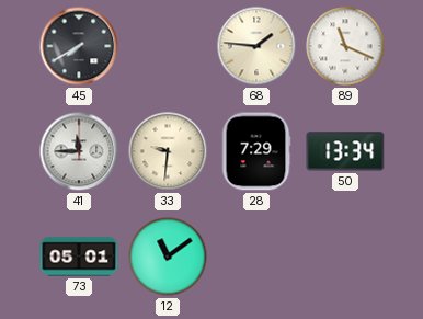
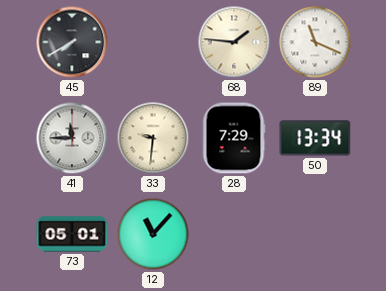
12: 11:09 -> 11:07
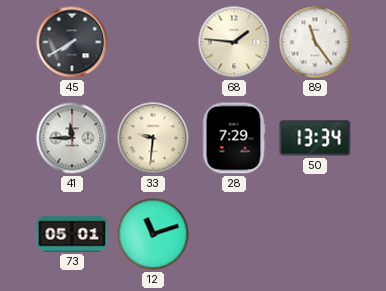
89: 11:19 -> 11:24
12: 11:07 -> 11:12
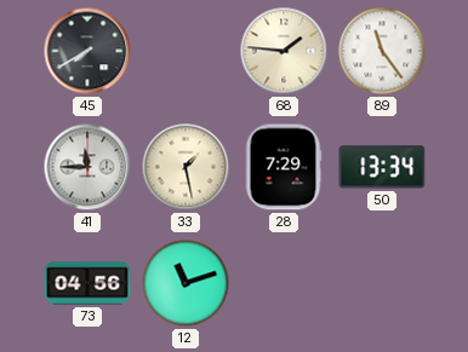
33: 9:31 -> 1:28
73: 05:01 -> 04:56
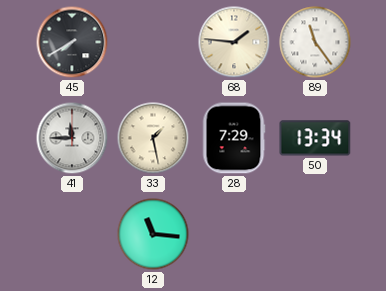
73: 04:56 -> none
12: 11:12 -> 11:16
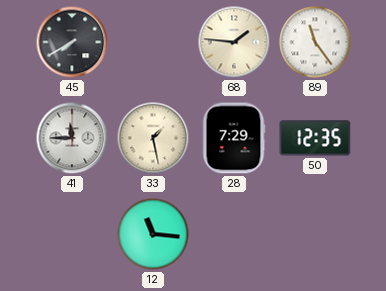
50: 13:34 -> 12:35
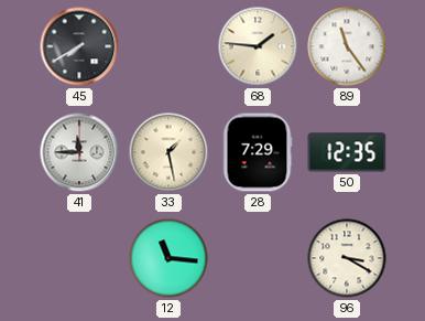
96: none -> 3:20
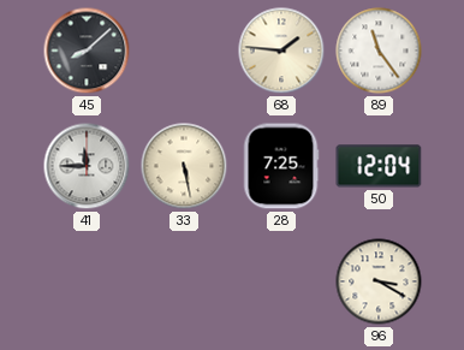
45: 7:40 -> 8:08
33: 1:28 -> 5:28
28: 7:29 -> 7:25
50: 12:35 -> 12:04
12: 11:16 -> none
